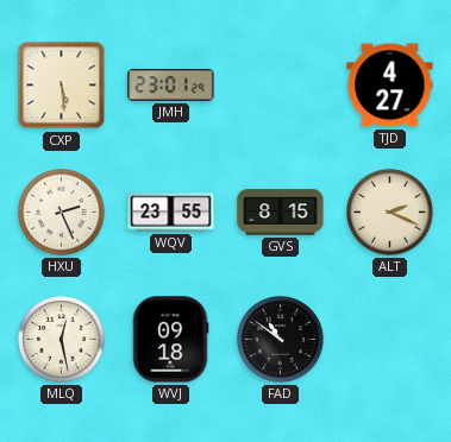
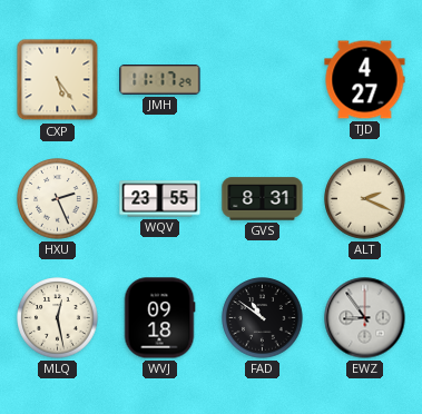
CXP: 5:29 -> 5:24
JMH: 23:01 -> 11:17
GVS: 8:15 -> 8:31
EWZ: none -> 8:54
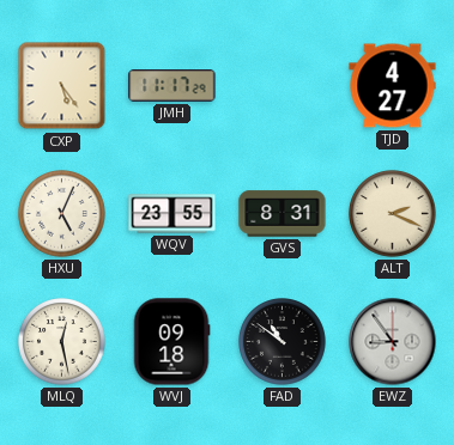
HXU: 2:26 -> 5:04
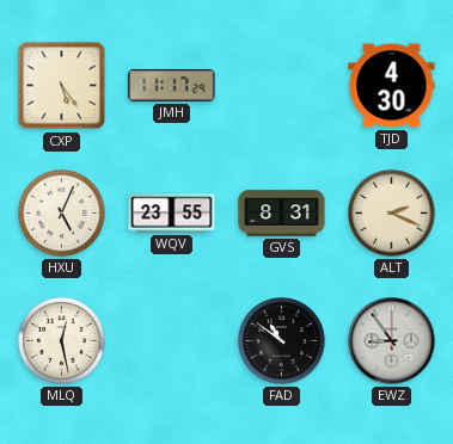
TJD: 4:27 -> 4:30
WVJ: 09:18 -> none
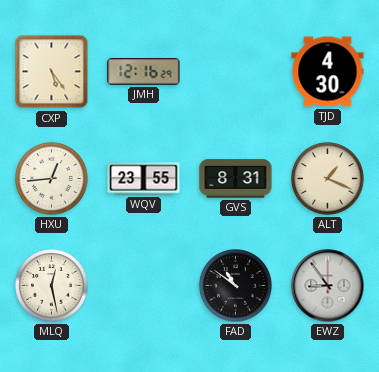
JMH: 11:17 -> 12:16
HXU: 5:04 -> 12:44
ALT: 2:19 -> 1:19
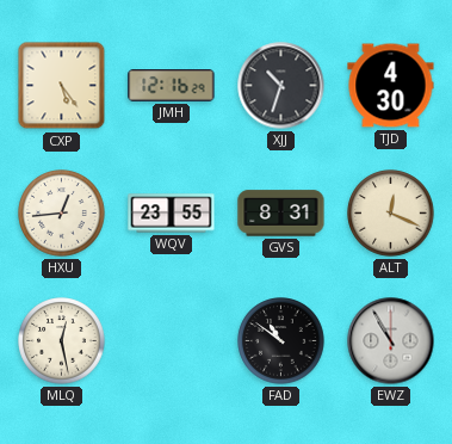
XJJ: none -> 10:33
ALT: 1:19 -> 12:19
EWZ: 8:54 -> 10:55
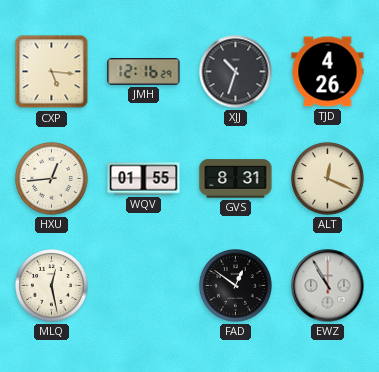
CXP: 5:24 -> 5:16
TJD: 4:30 -> 4:26
WQV: 23:55 -> 01:55
FAD: 10:51 -> 12:51
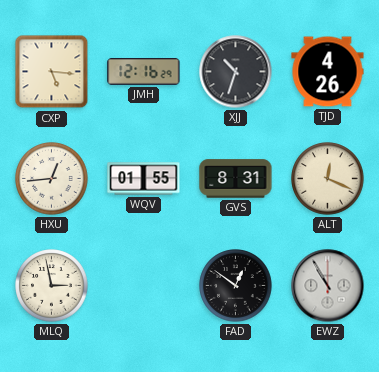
MLQ: 12:28 -> 2:58
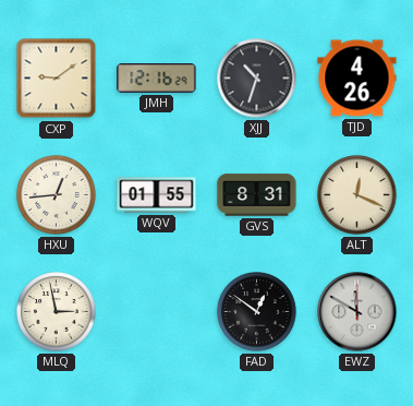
CXP: 5:16 -> 9:09
EWZ: 10:55 -> 11:50
